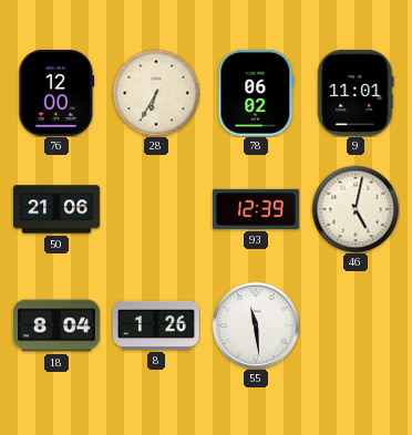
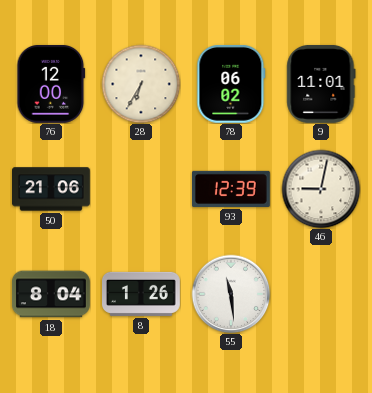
46: 5:02 -> 9:02
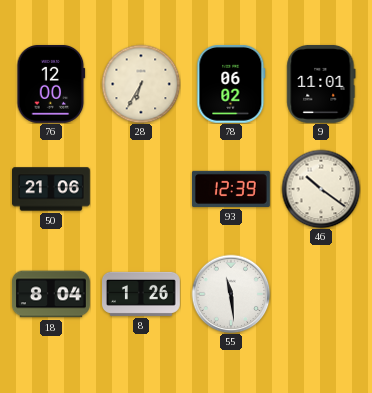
46: 9:02 -> 10:21
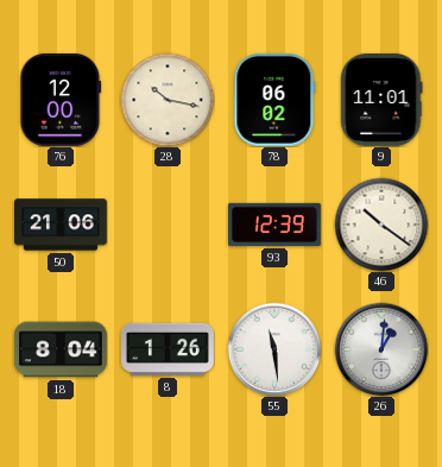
28: 6:35 -> 10:17
26: none -> 1:01
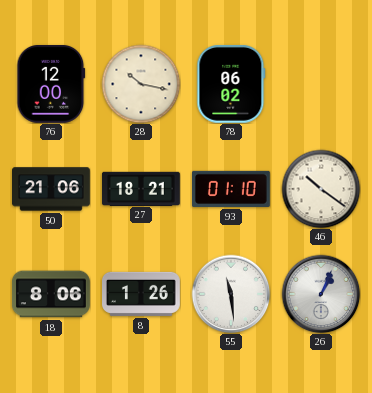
9: 11:01 -> none
27: none -> 18:21
93: 12:39 -> 01:10
18: 8:04 -> 8:06
26: 1:01 -> 1:04
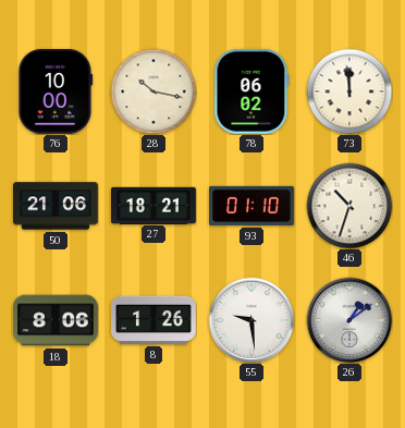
76: 12:00 -> 10:00
73: none -> 11:59
46: 10:21 -> 10:33
55: 11:29 -> 9:29
26: 1:04 -> 1:09
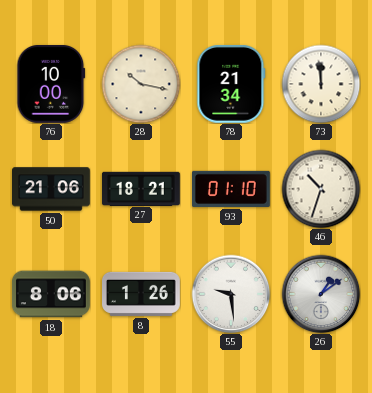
78: 06:02 -> 21:34
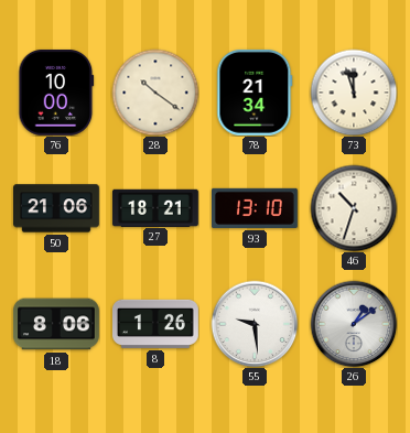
28: 10:17 -> 10:21
73: 11:59 -> 11:57
93: 01:10 -> 13:10
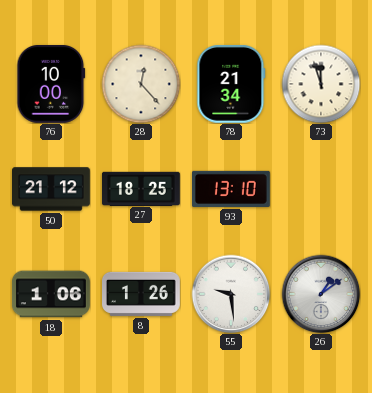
28: 10:21 -> 12:23
50: 21:06 -> 21:12
27: 18:21 -> 18:25
46: 10:33 -> none
18: 8:06 -> 1:06
